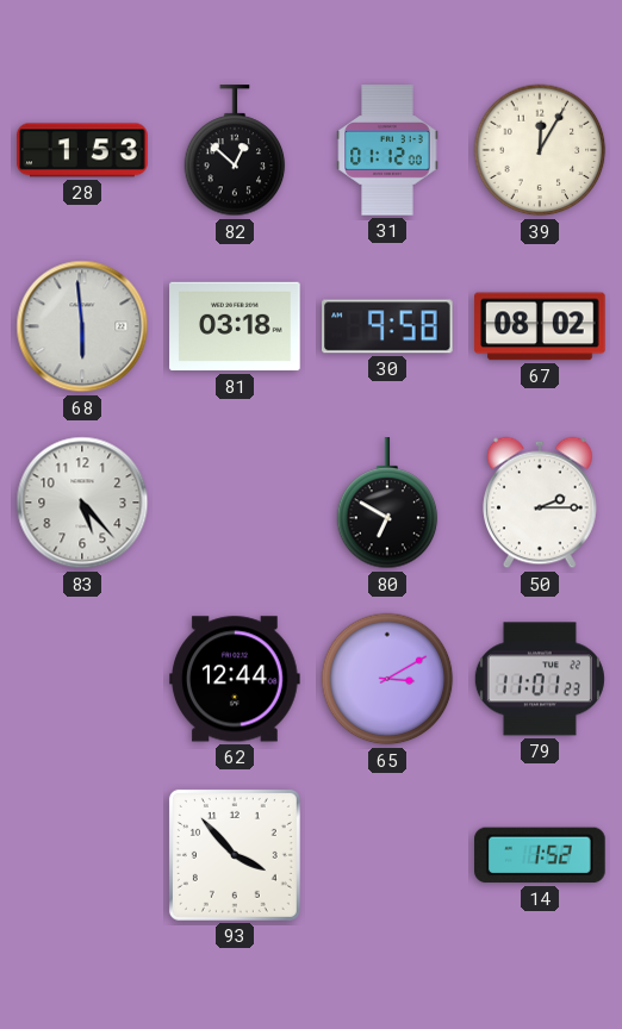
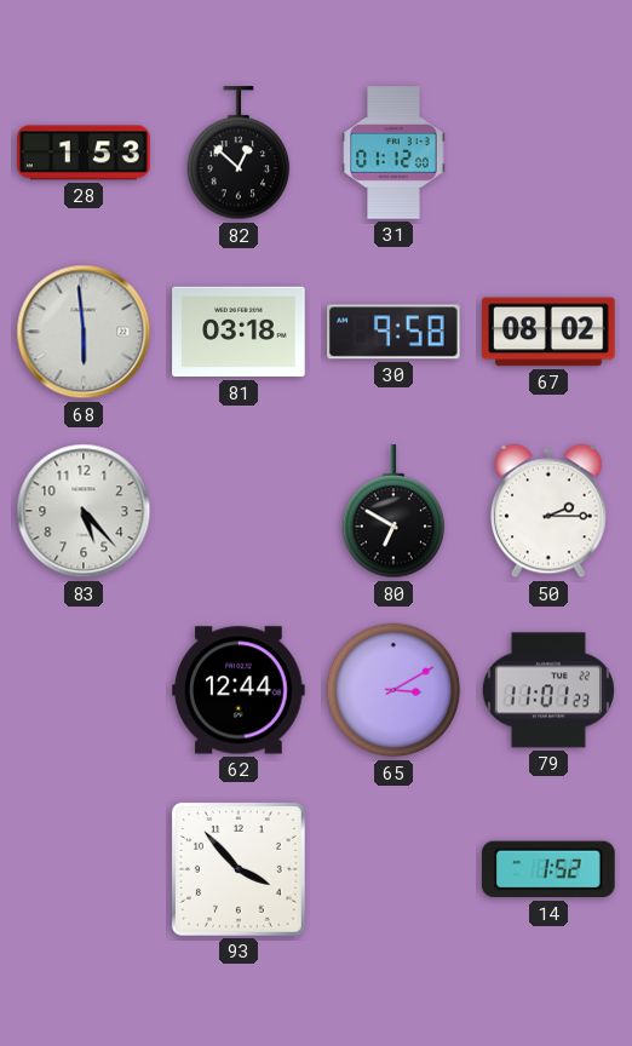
39: 12:05 -> none
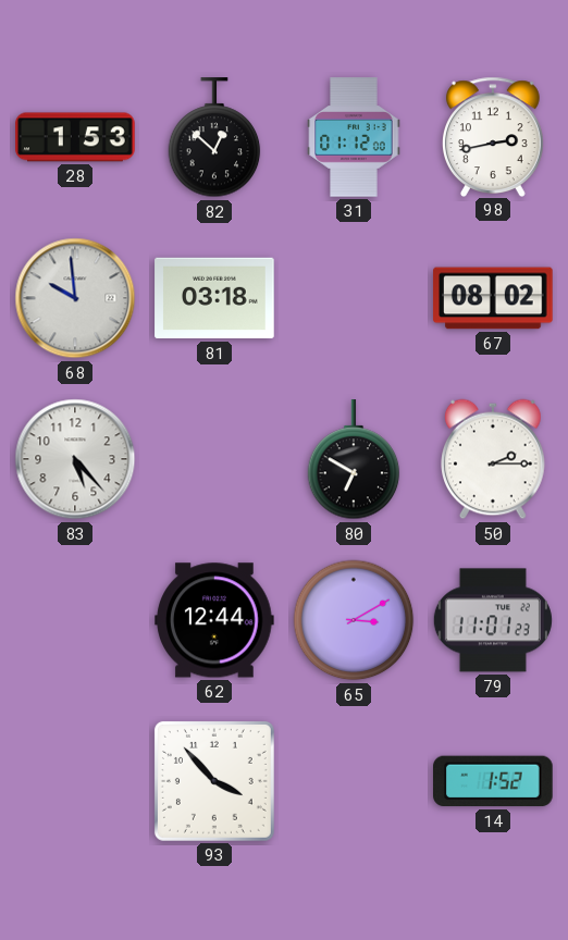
98: none -> 2:43
68: 5:59 -> 9:59
30: 9:58 -> none
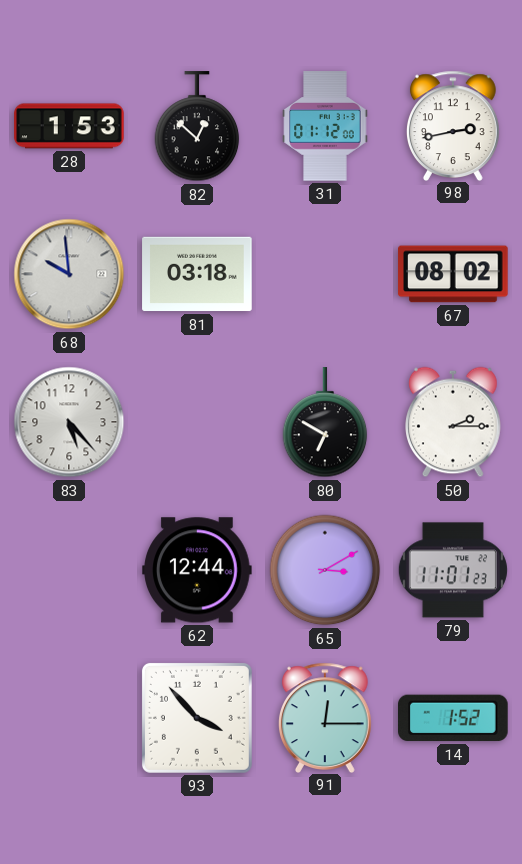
91: none -> 12:15
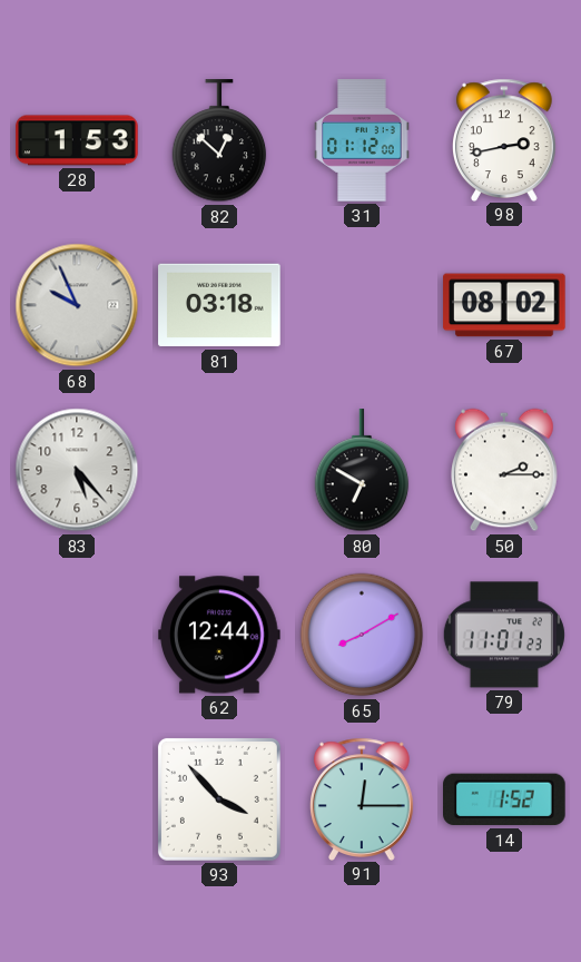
68: 9:59 -> 9:56
65: 3:10 -> 8:10
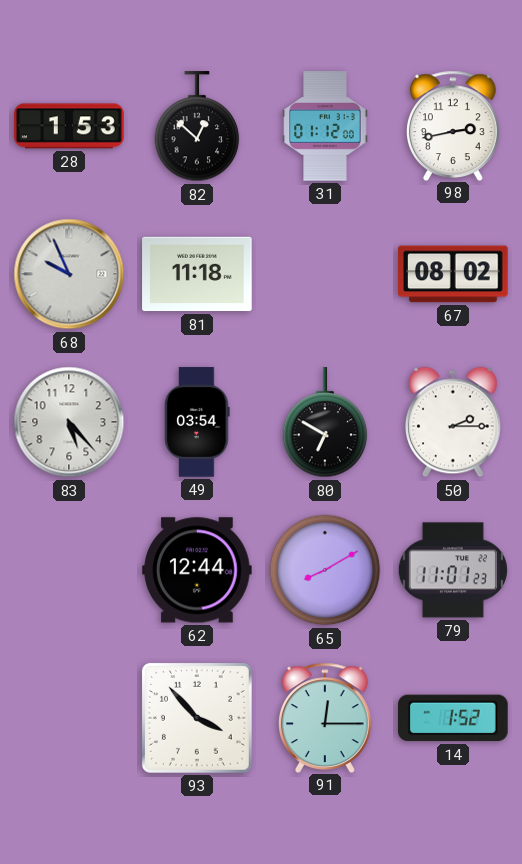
81: 03:18 -> 11:18
49: none -> 03:54
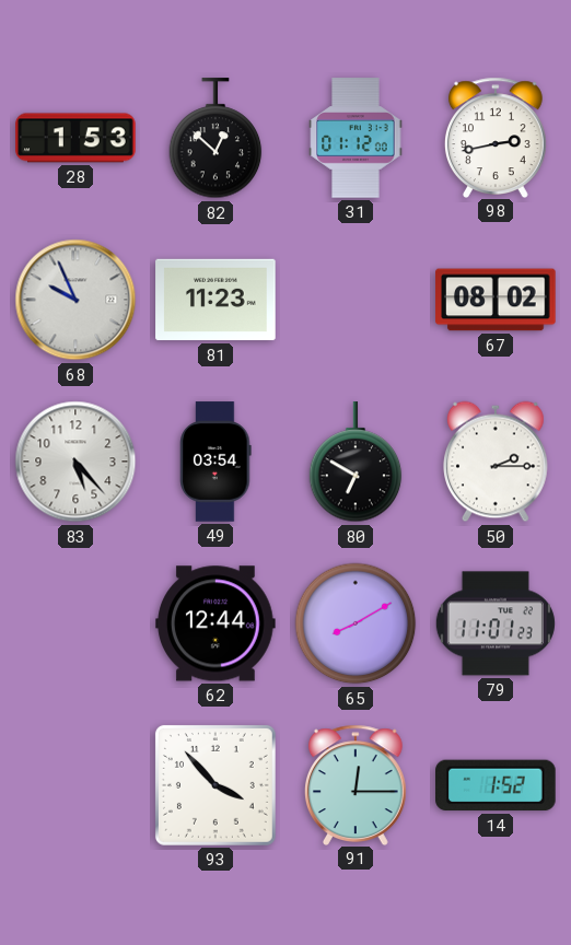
81: 11:18 -> 11:23
